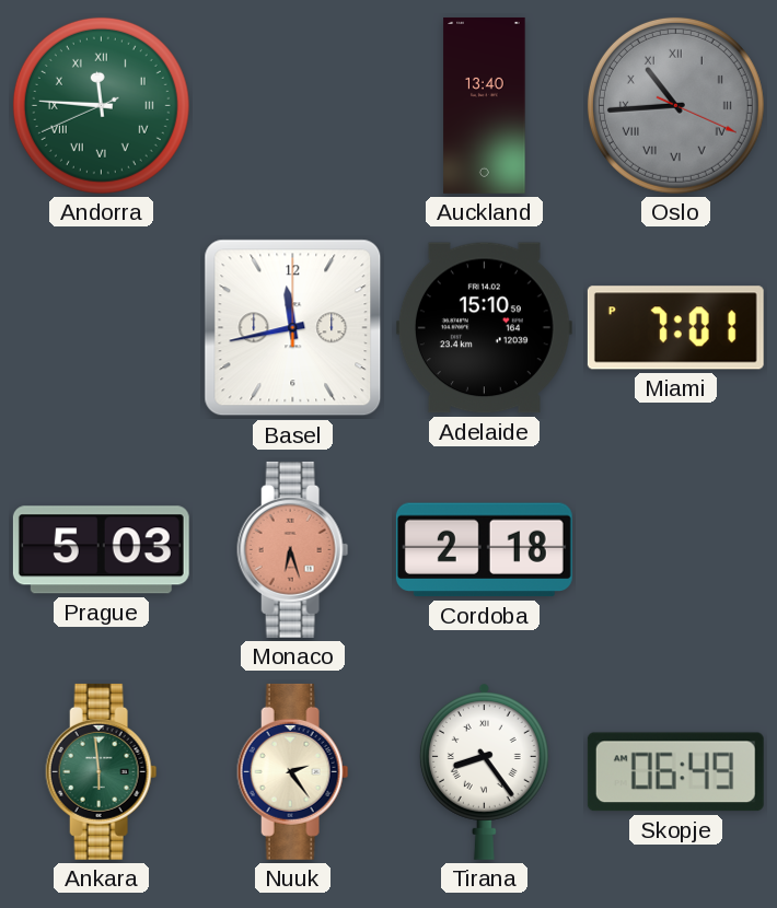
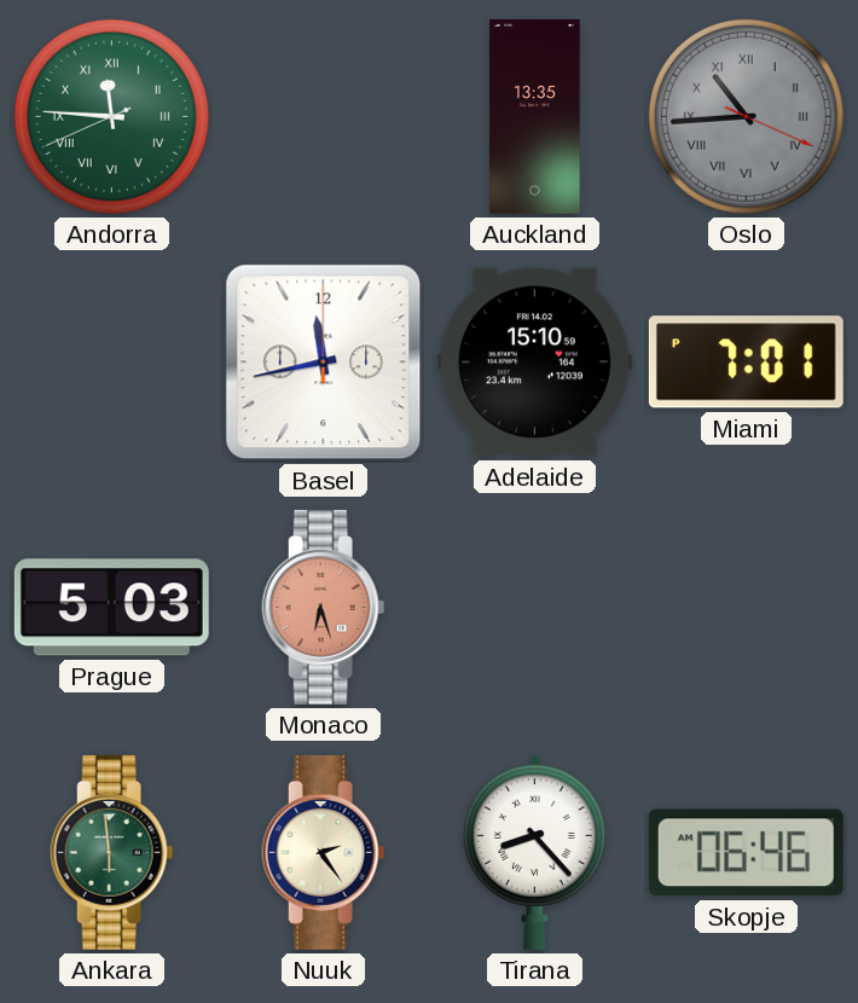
Auckland: 13:40 -> 13:35
Cordoba: 2:18 -> none
Tirana: 8:24 -> 8:23
Skopje: 06:49 -> 06:46
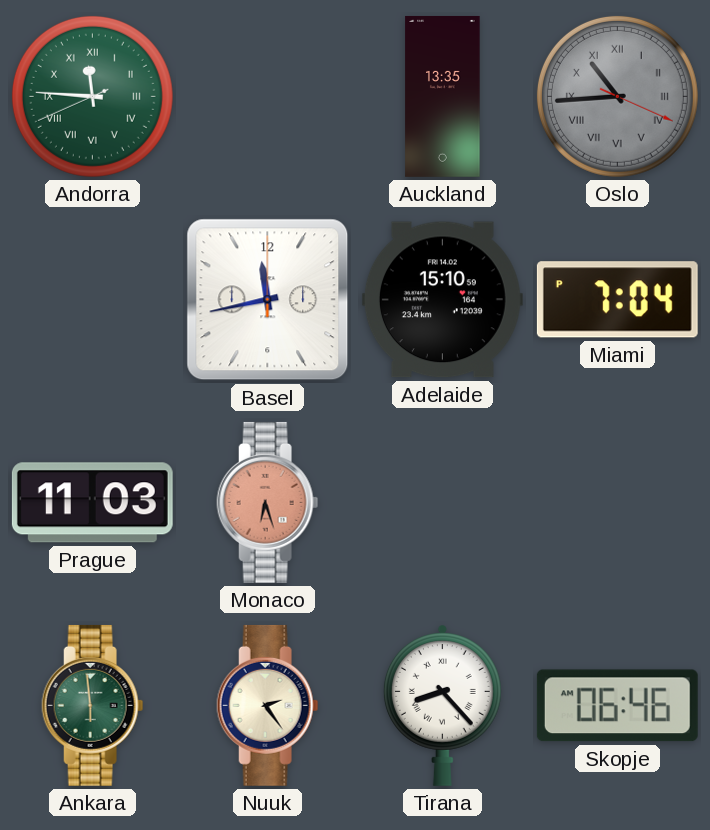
Miami: 7:01 -> 7:04
Prague: 5:03 -> 11:03
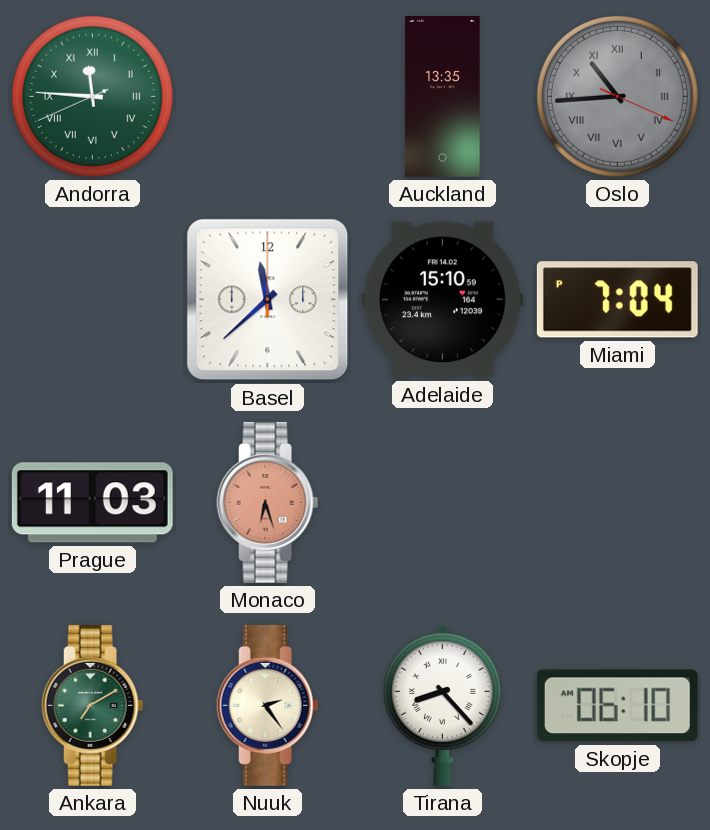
Basel: 11:43 -> 11:38
Ankara: 5:59 -> 7:10
Skopje: 06:46 -> 06:10
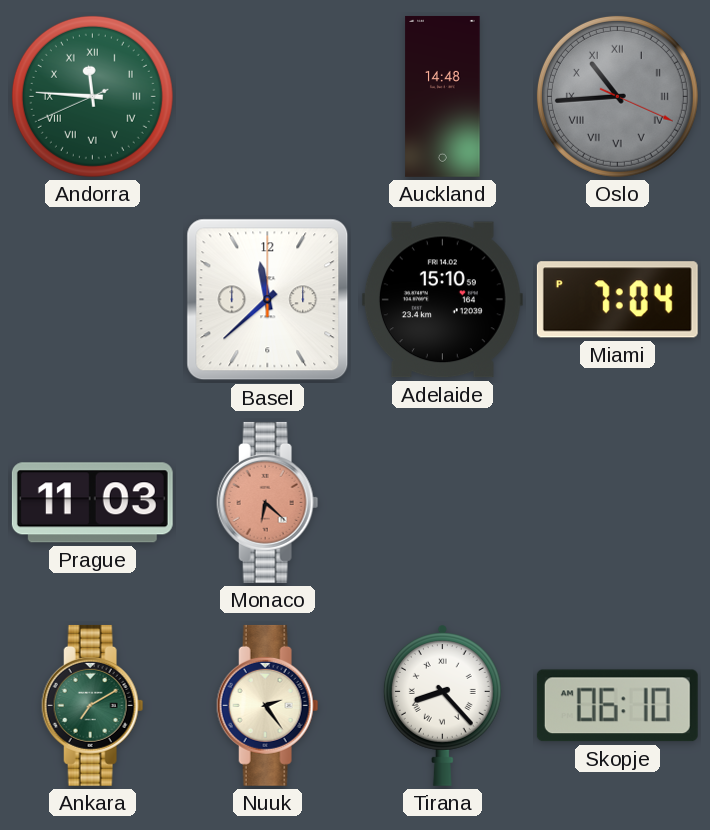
Auckland: 13:35 -> 14:48
Monaco: 6:27 -> 6:22
